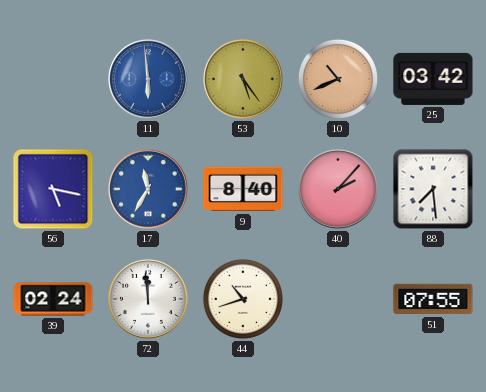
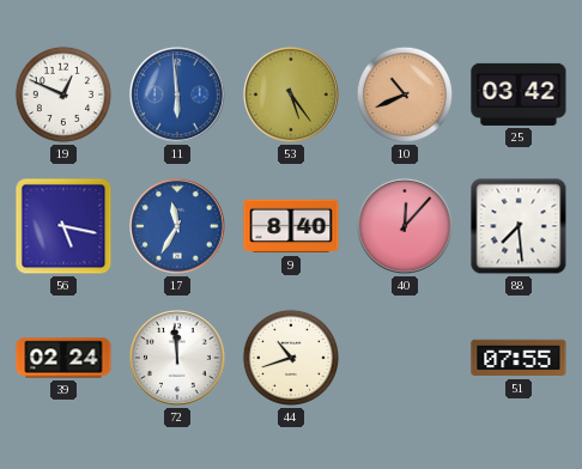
19: none -> 12:49
40: 2:07 -> 12:07
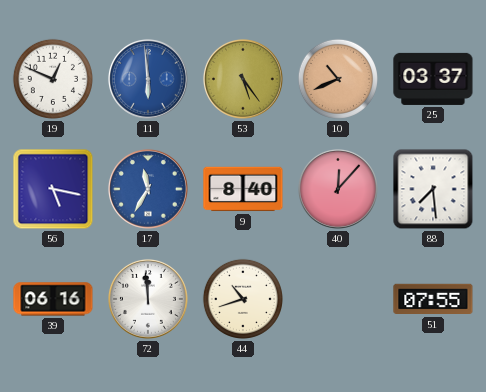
25: 03:42 -> 03:37
39: 02:24 -> 06:16
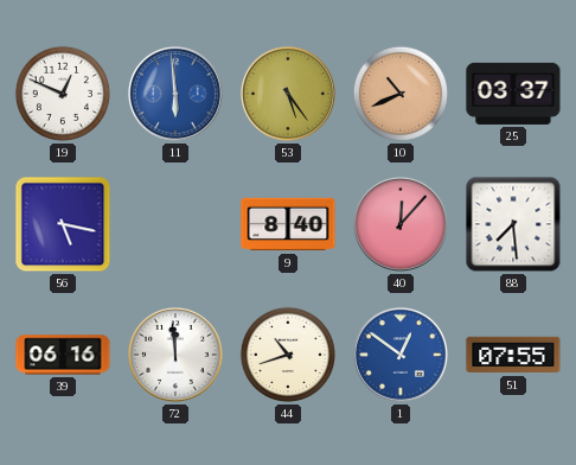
17: 11:35 -> none
1: none -> 12:51
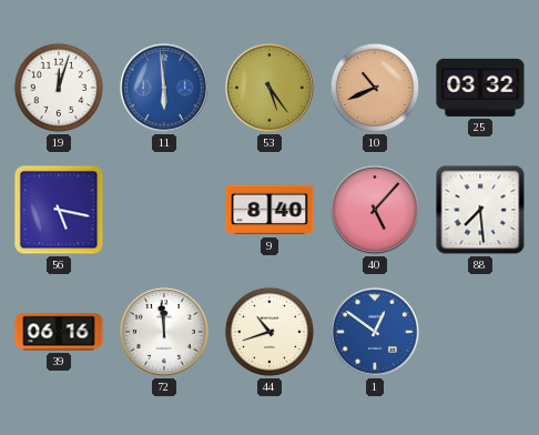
19: 12:49 -> 12:03
25: 03:37 -> 03:32
40: 12:07 -> 5:07
51: 07:55 -> none
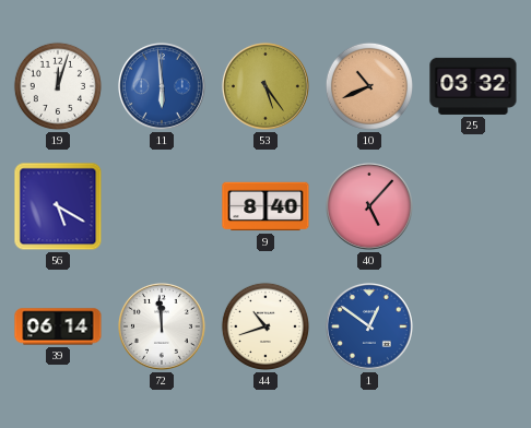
56: 5:17 -> 5:20
88: 7:29 -> none
39: 06:16 -> 06:14
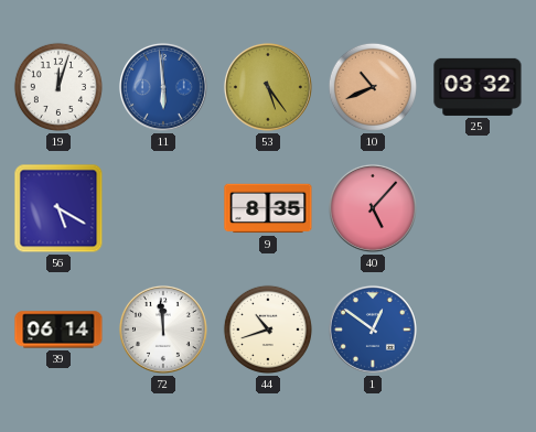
9: 8:40 -> 8:35
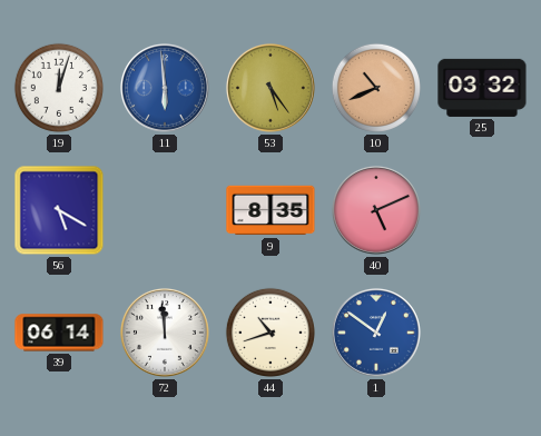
40: 5:07 -> 5:11
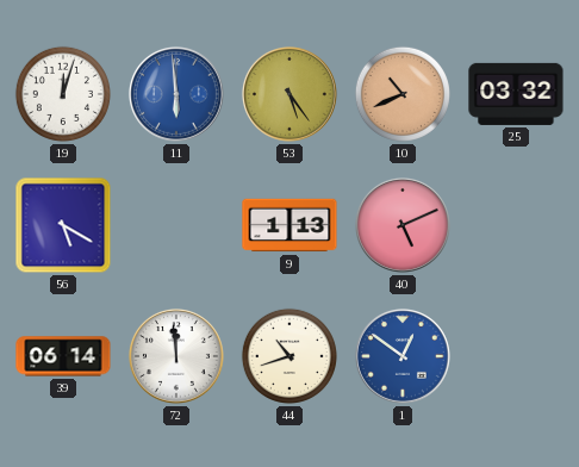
9: 8:35 -> 1:13
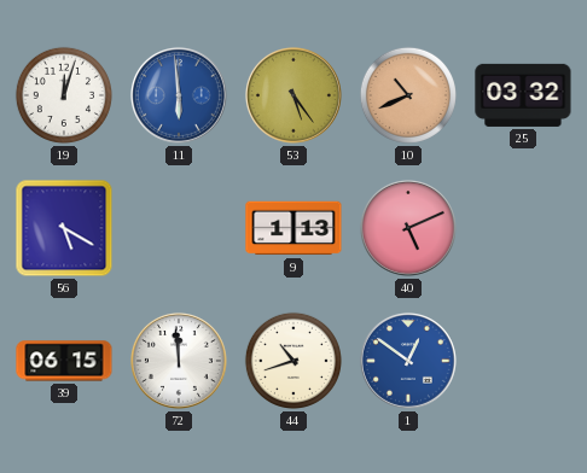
39: 06:14 -> 06:15
